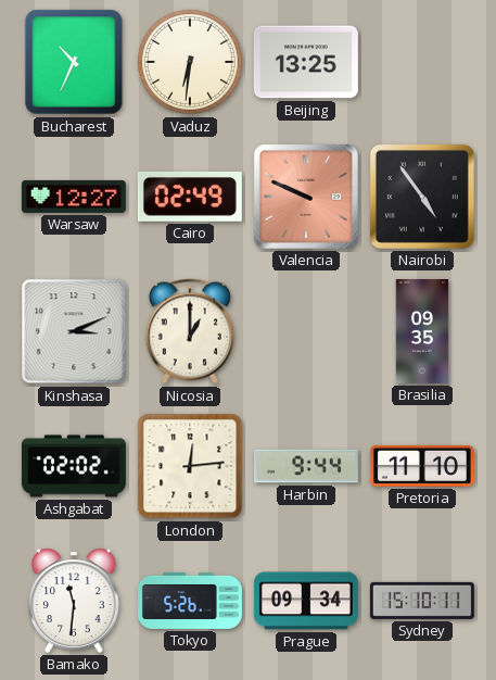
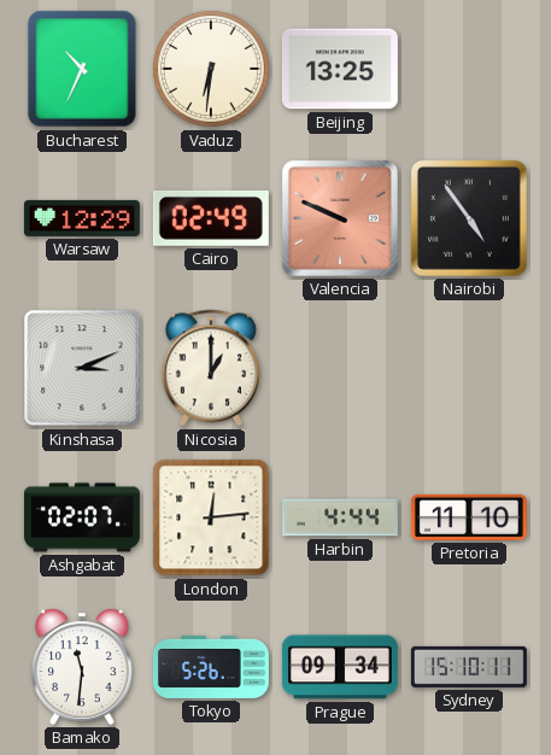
Warsaw: 12:27 -> 12:29
Brasilia: 09:35 -> none
Ashgabat: 02:02 -> 02:07
Harbin: 9:44 -> 4:44
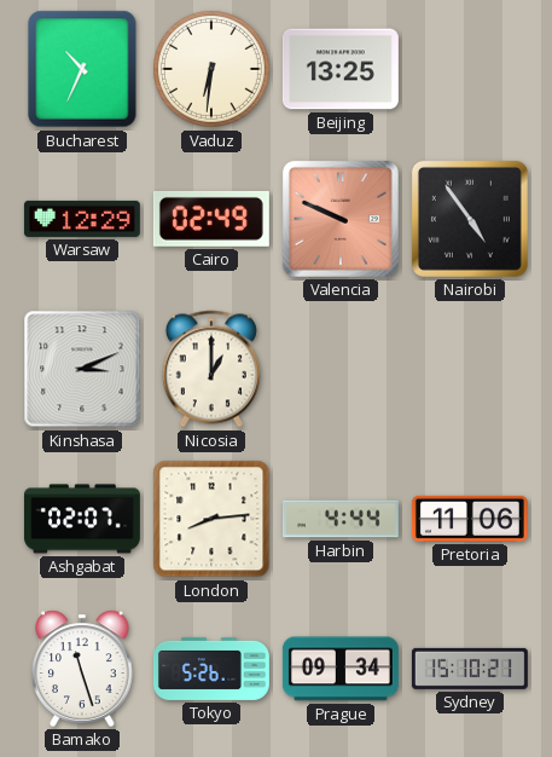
London: 12:14 -> 8:14
Pretoria: 11:10 -> 11:06
Bamako: 11:31 -> 11:27
Sydney: 15:10:11 -> 15:10:21
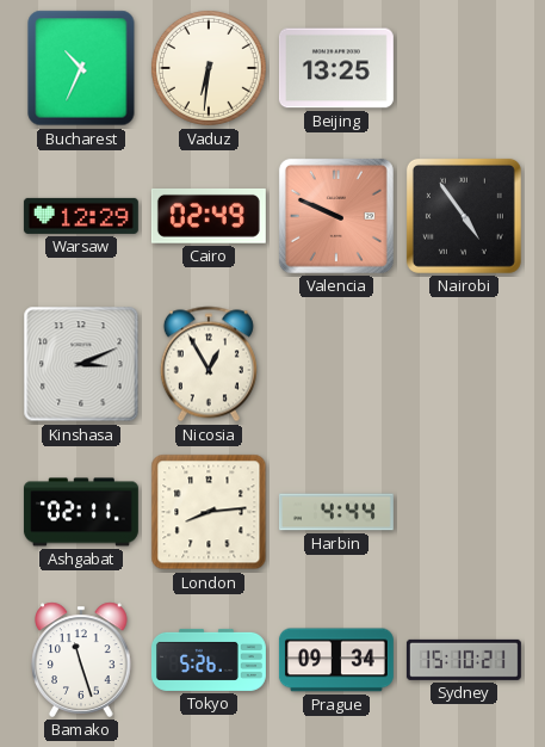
Nicosia: 1:00 -> 12:55
Ashgabat: 02:07 -> 02:11
Pretoria: 11:06 -> none
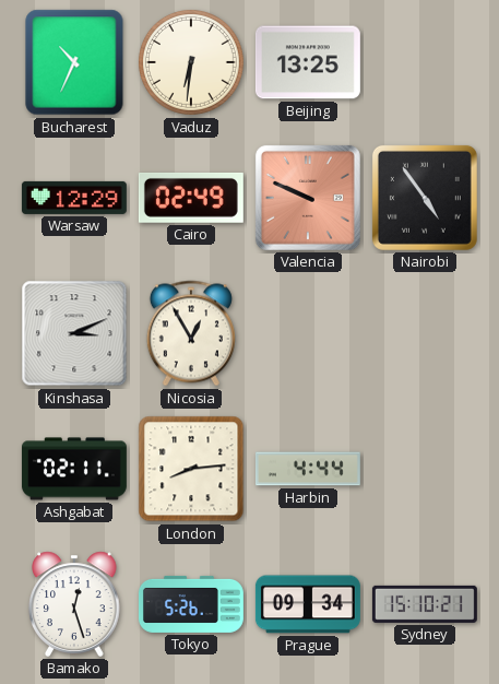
Bamako: 11:27 -> 12:27
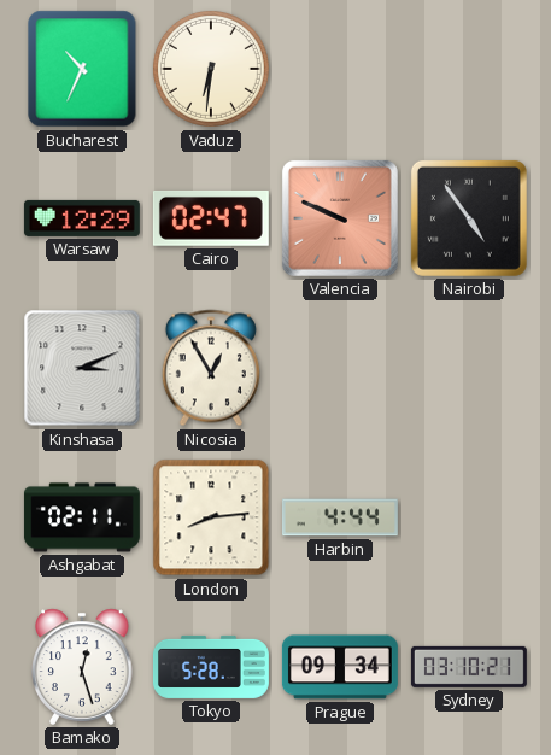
Beijing: 13:25 -> none
Cairo: 02:49 -> 02:47
Tokyo: 5:26 -> 5:28
Sydney: 15:10 -> 03:10
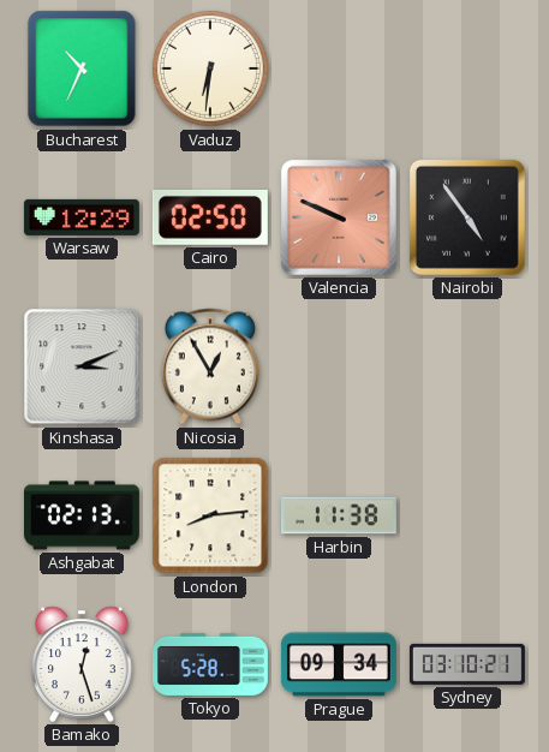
Cairo: 02:47 -> 02:50
Ashgabat: 02:11 -> 02:13
Harbin: 4:44 -> 11:38
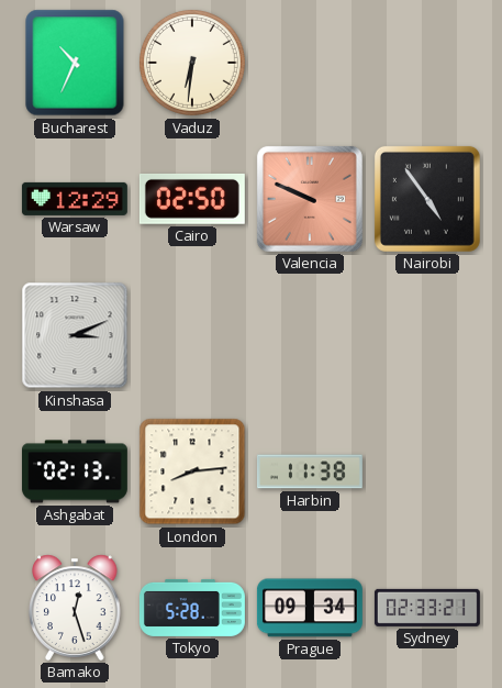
Nicosia: 12:55 -> none
Sydney: 03:10 -> 02:33
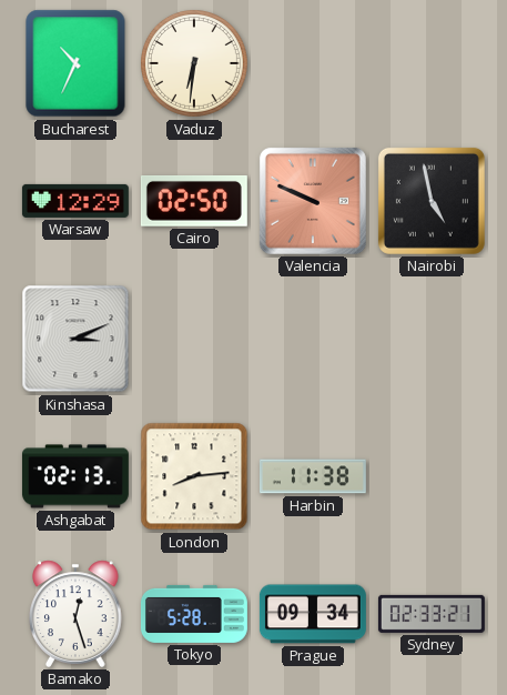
Nairobi: 4:54 -> 4:58
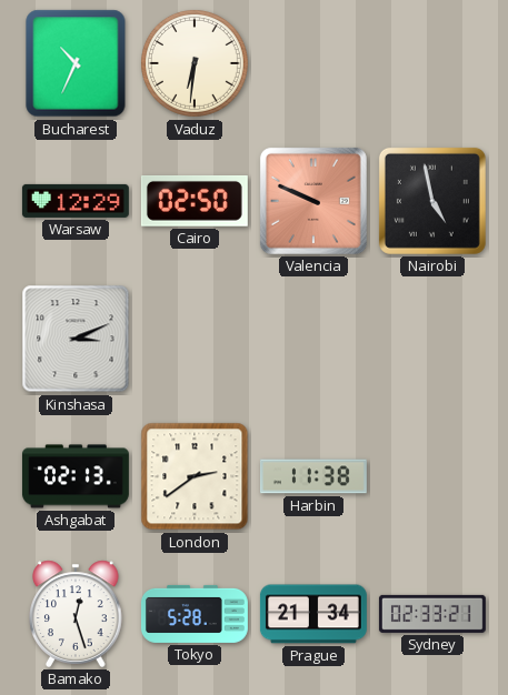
London: 8:14 -> 2:39
Prague: 09:34 -> 21:34
